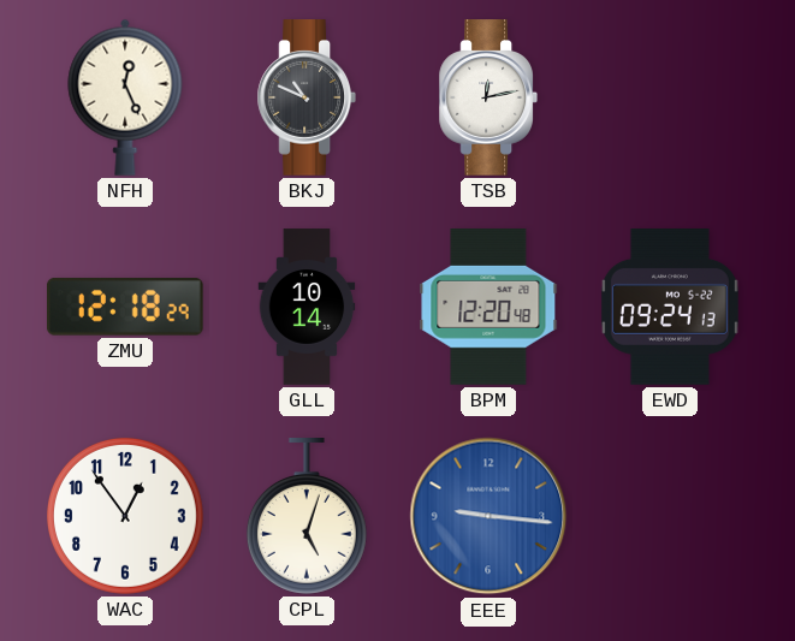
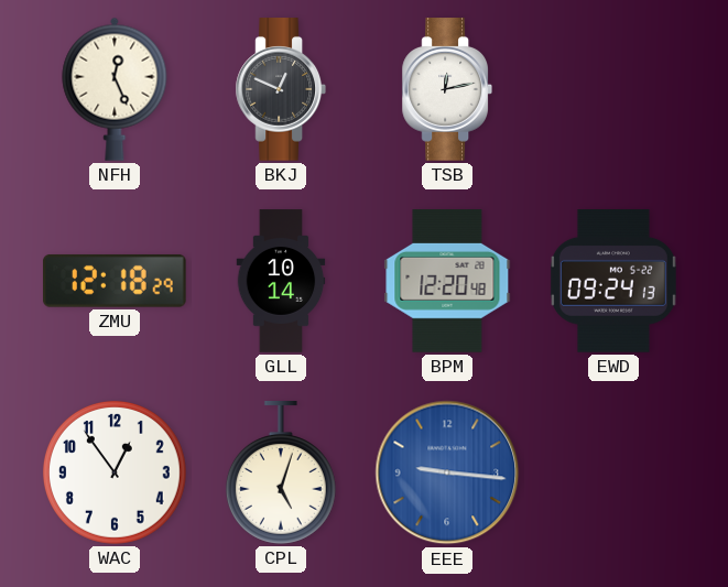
BKJ: 10:49 -> 12:49
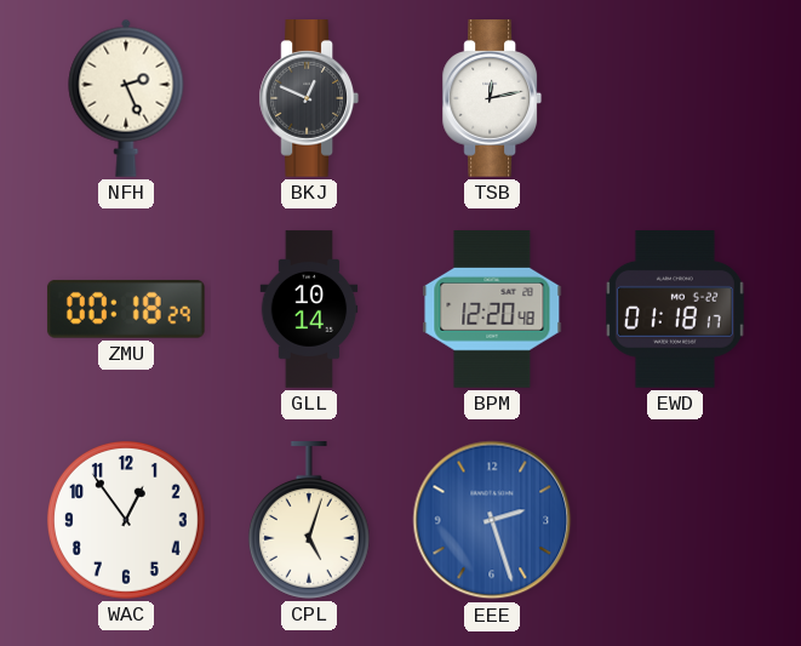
NFH: 12:26 -> 2:26
ZMU: 12:18 -> 00:18
EWD: 09:24 -> 01:18
EEE: 9:16 -> 2:27
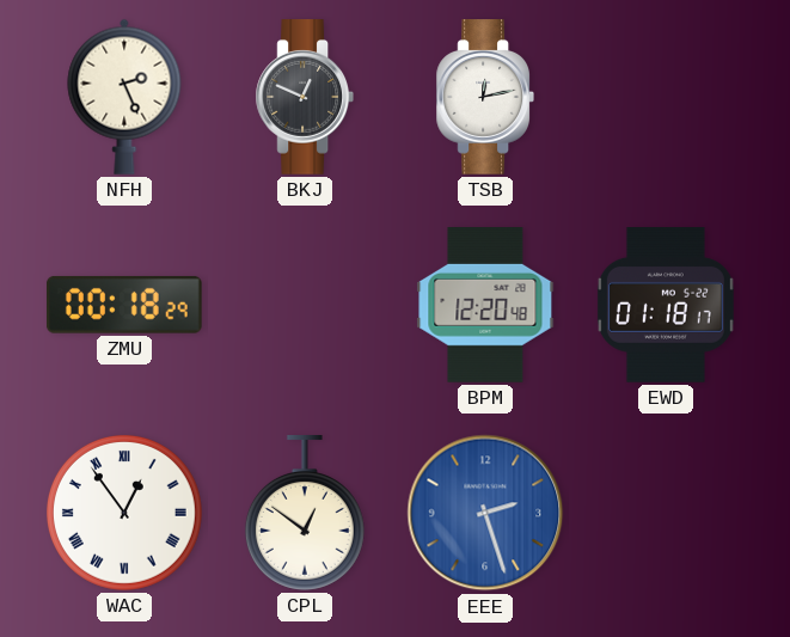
GLL: 10:14 -> none
WAC numerals: Arabic -> Roman
CPL: 5:03 -> 12:51
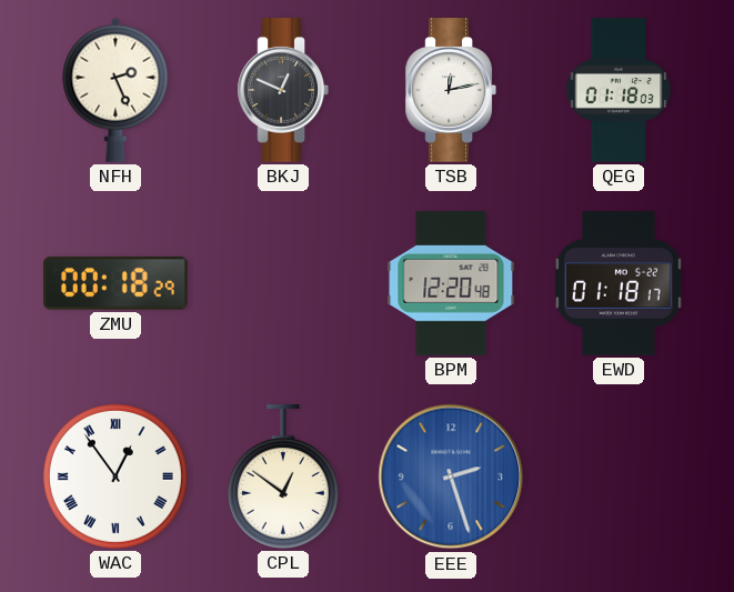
QEG: none -> 01:18
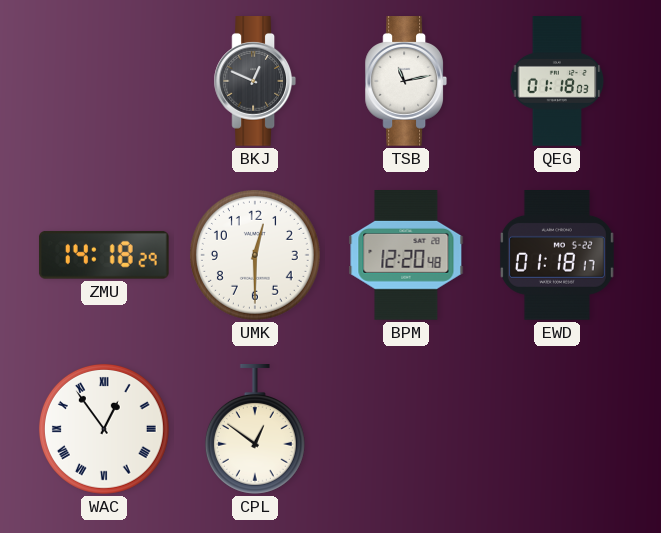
NFH: 2:26 -> none
TSB: 12:13 -> 11:13
ZMU: 00:18 -> 14:18
UMK: none -> 12:30
EEE: 2:27 -> none
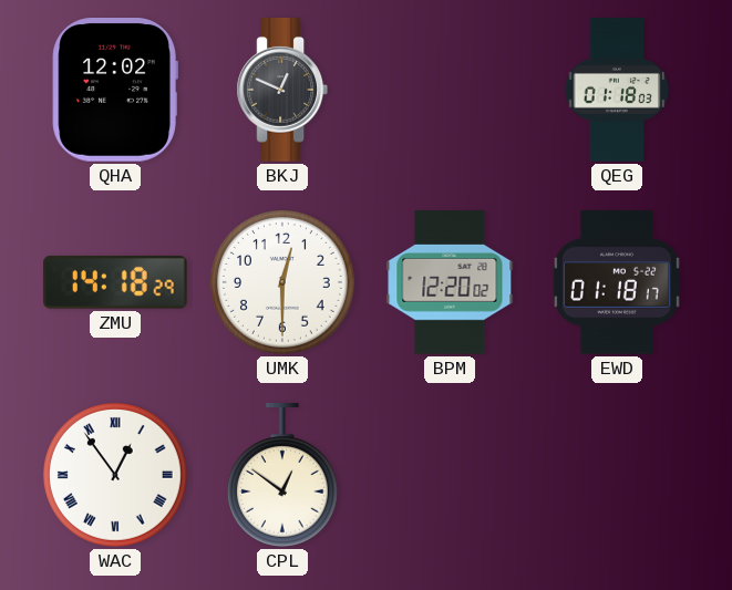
QHA: none -> 12:02
TSB: 11:13 -> none
BPM: 12:20:48 -> 12:20:02
